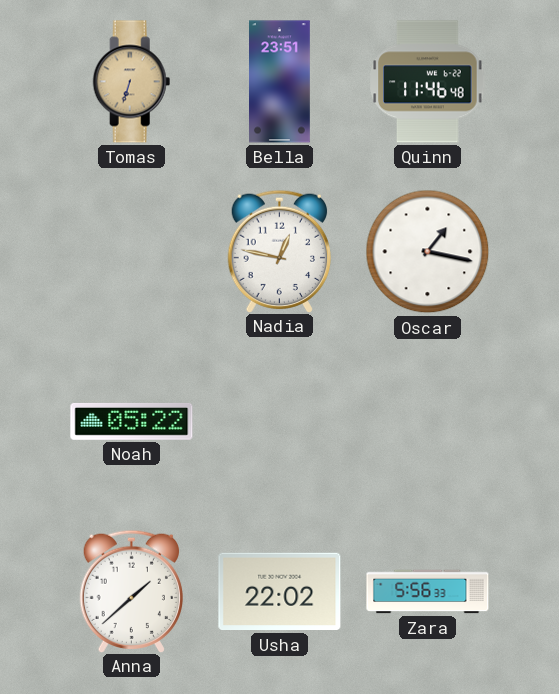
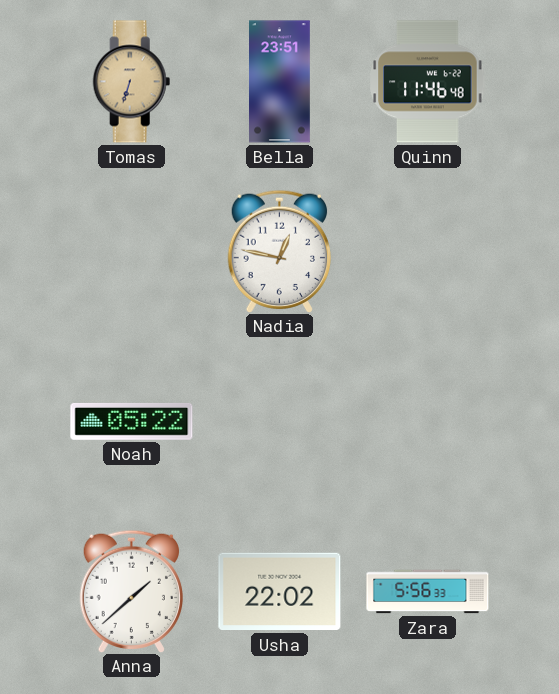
Oscar: 1:17 -> none
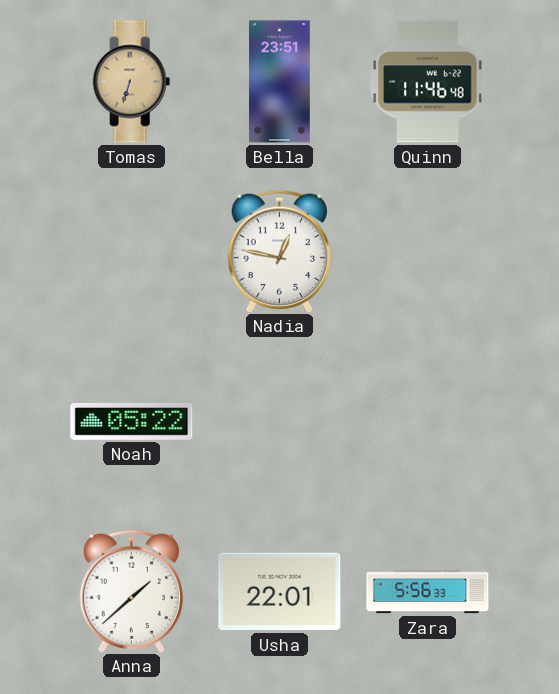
Usha: 22:02 -> 22:01
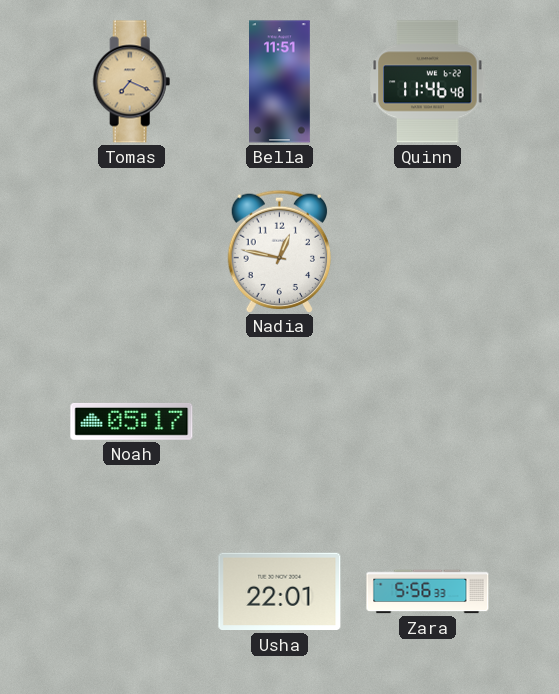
Tomas: 6:33 -> 7:19
Bella: 23:51 -> 11:51
Noah: 05:22 -> 05:17
Anna: 1:38 -> none
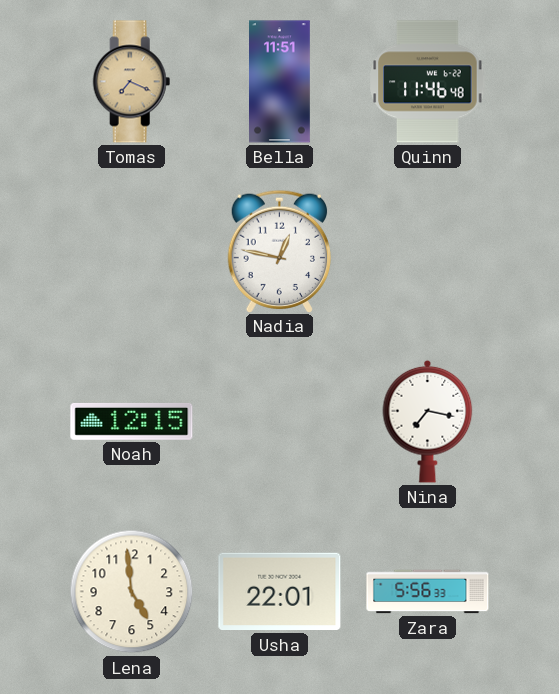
Noah: 05:17 -> 12:15
Nina: none -> 7:17
Lena: none -> 4:59
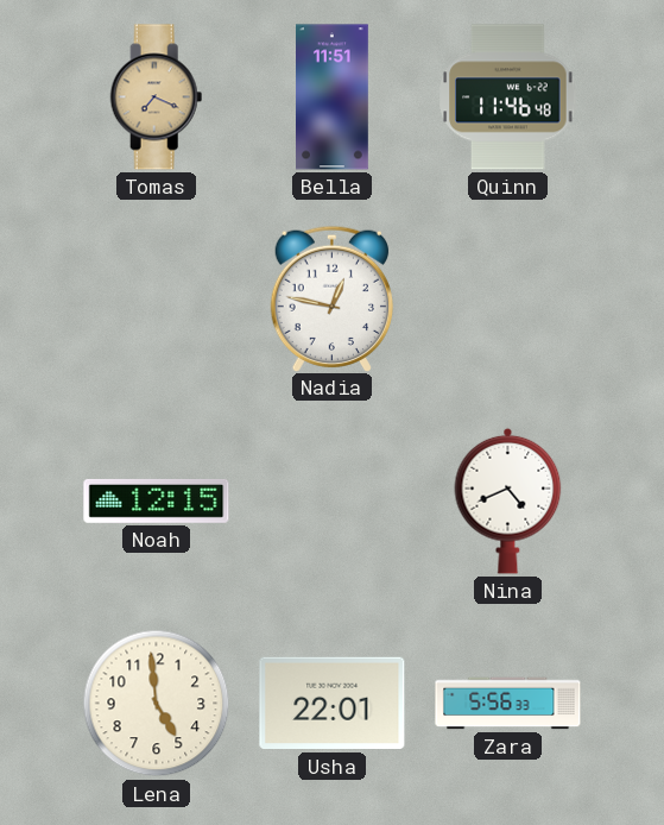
Nina: 7:17 -> 4:41
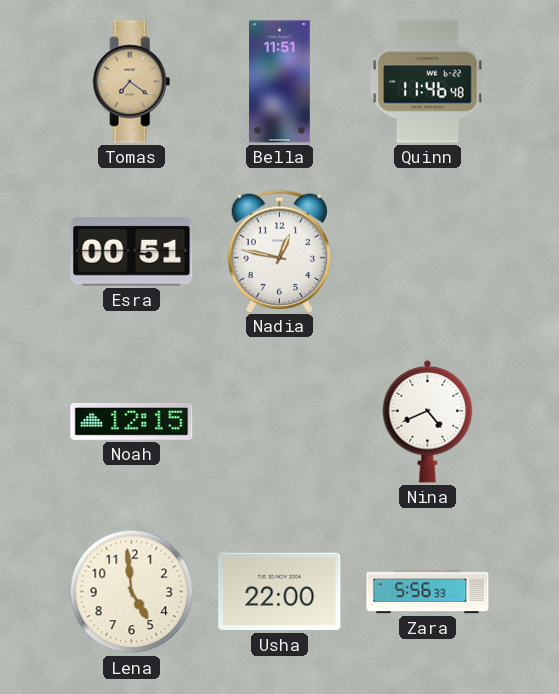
Tomas: 7:19 -> 7:21
Esra: none -> 00:51
Usha: 22:01 -> 22:00
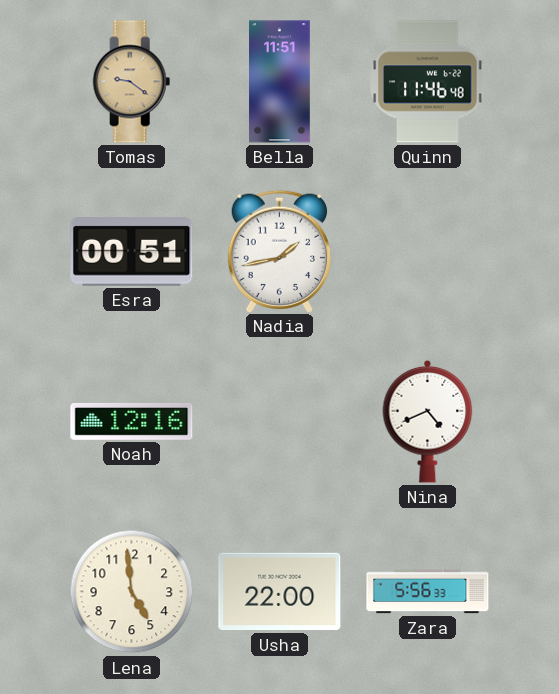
Tomas: 7:21 -> 9:21
Nadia: 12:47 -> 1:43
Noah: 12:15 -> 12:16
